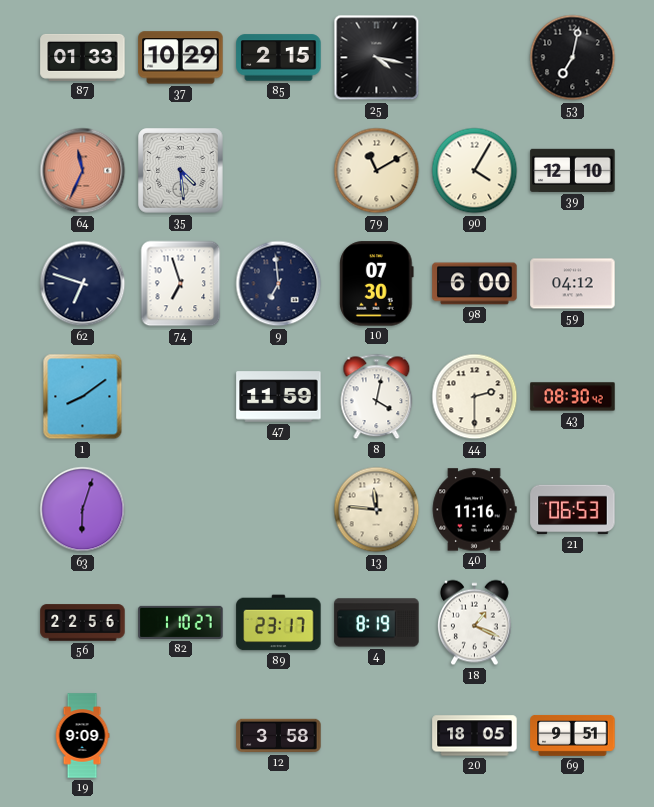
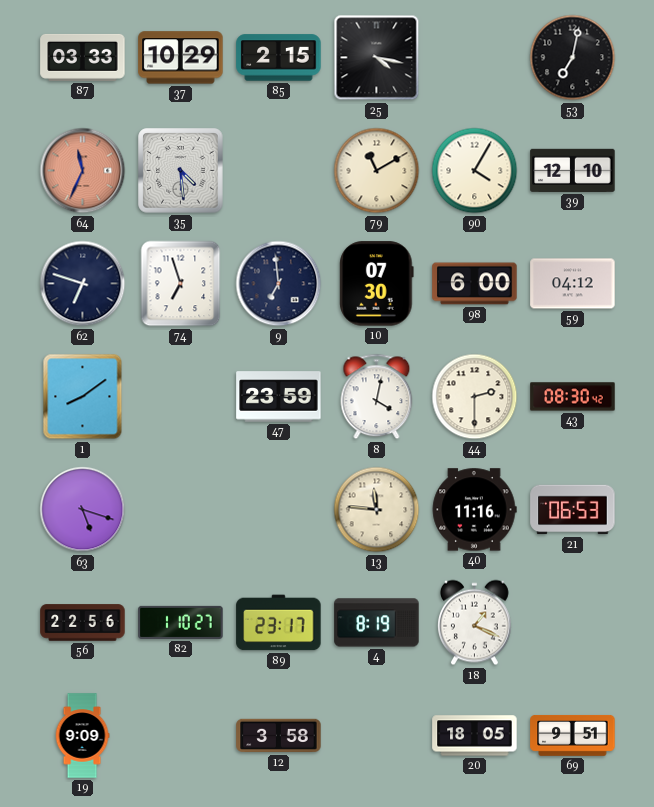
87: 01:33 -> 03:33
47: 11:59 -> 23:59
63: 6:03 -> 5:18
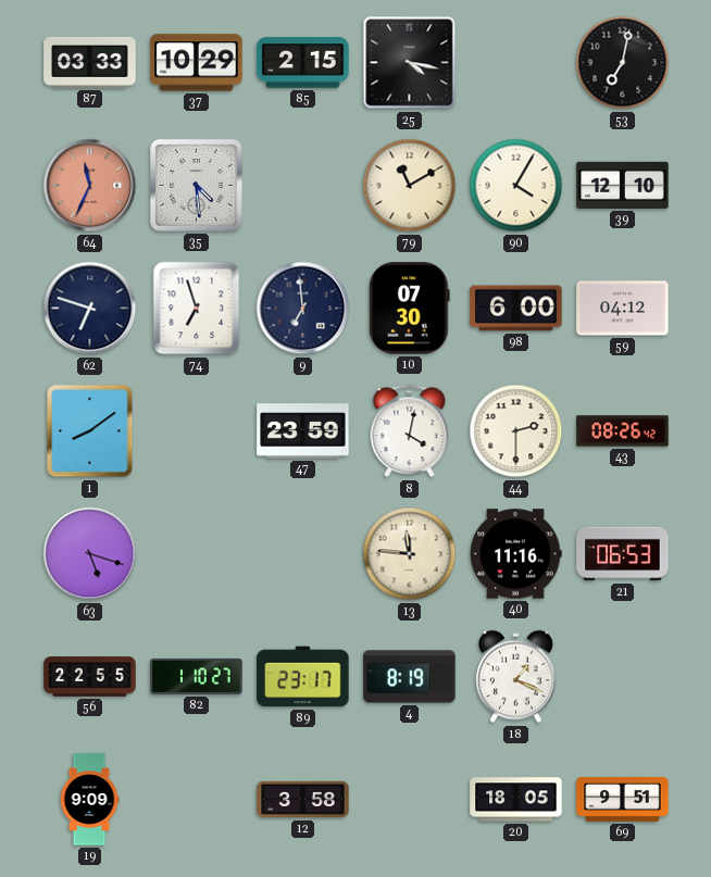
43: 08:30 -> 08:26
56: 22:56 -> 22:55
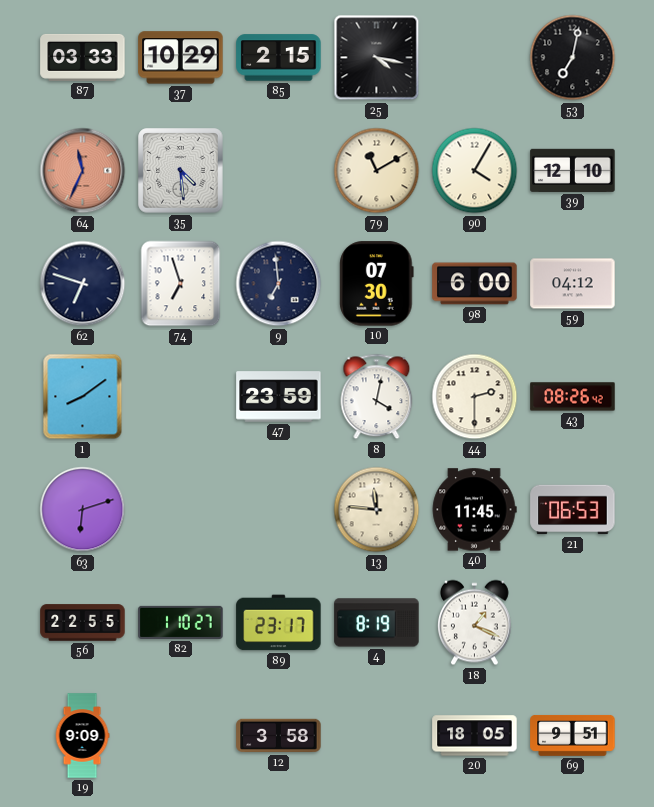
63: 5:18 -> 6:12
40: 11:16 -> 11:45
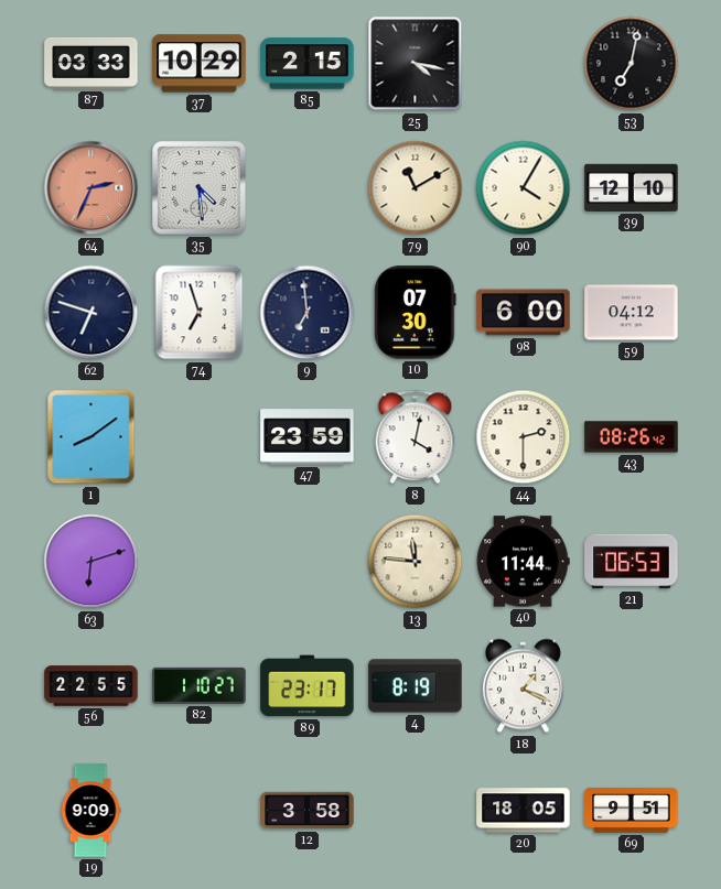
64: 11:34 -> 2:34
40: 11:45 -> 11:44
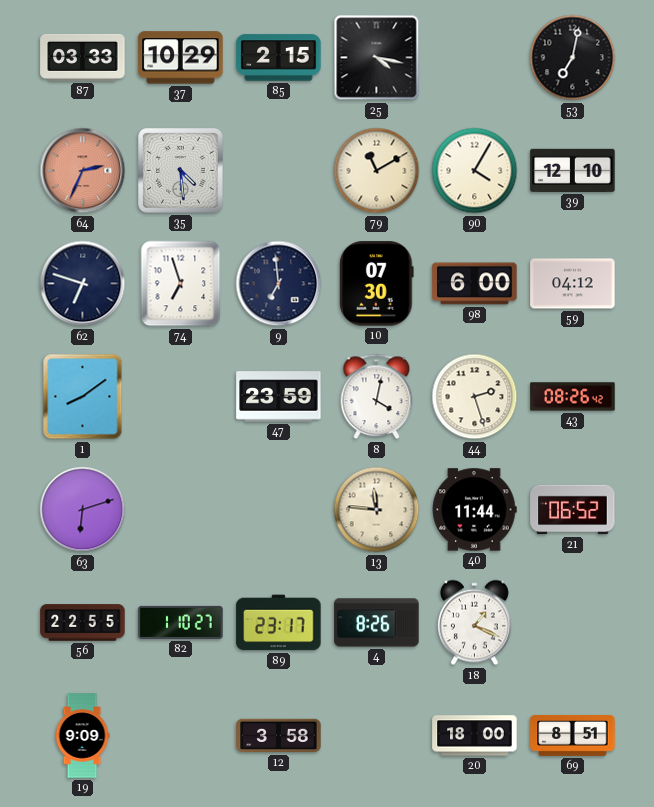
44: 2:30 -> 2:27
21: 06:53 -> 06:52
4: 8:19 -> 8:26
20: 18:05 -> 18:00
69: 9:51 -> 8:51
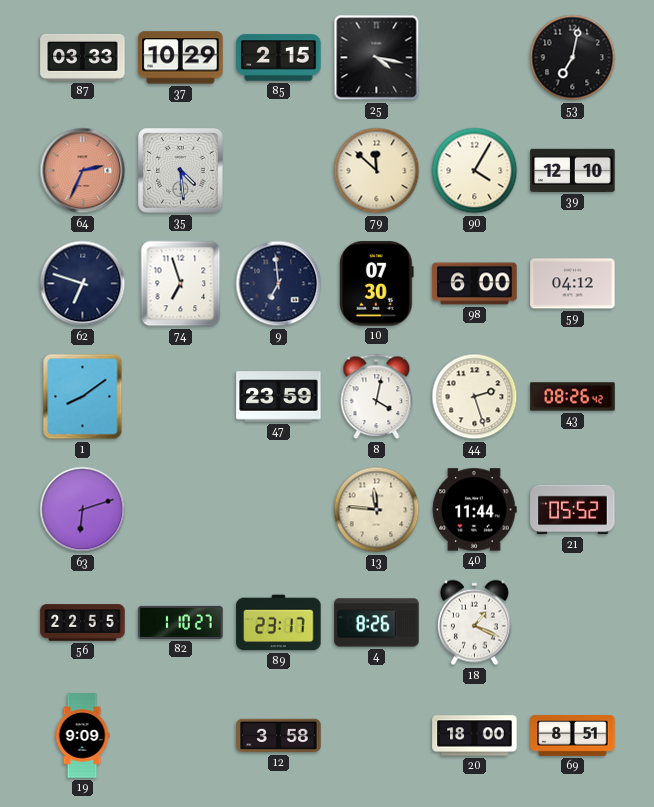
79: 11:10 -> 11:52
21: 06:52 -> 05:52
